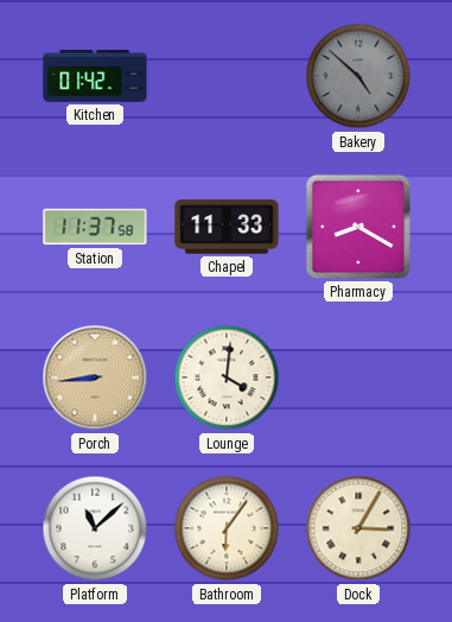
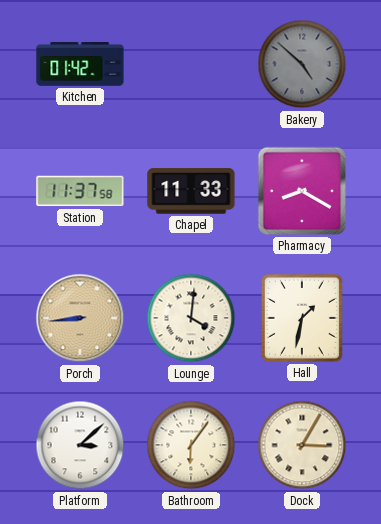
Hall: none -> 1:32
Platform: 11:08 -> 3:08
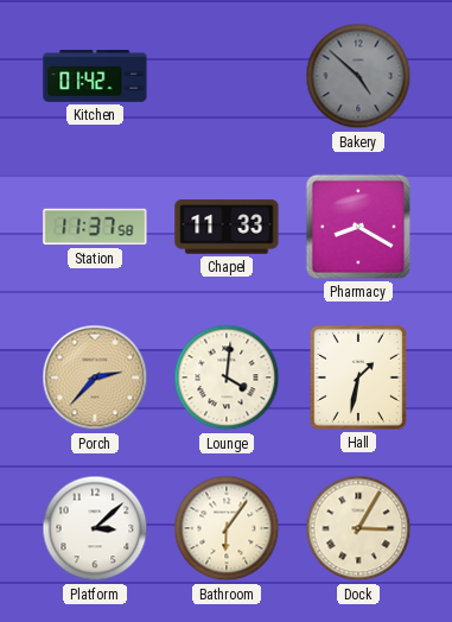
Porch: 8:44 -> 2:37
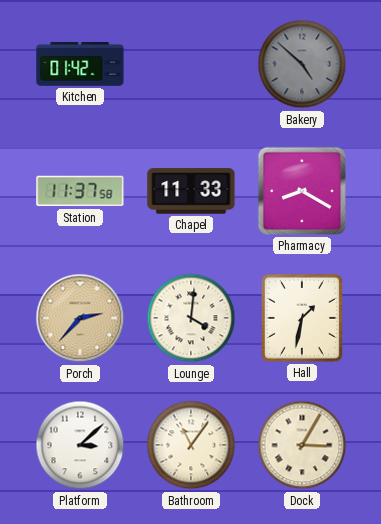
Bathroom: 6:06 -> 11:06
